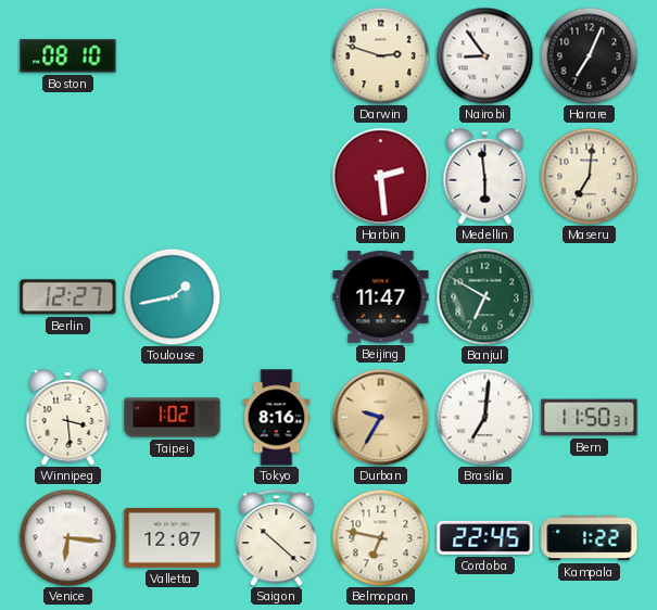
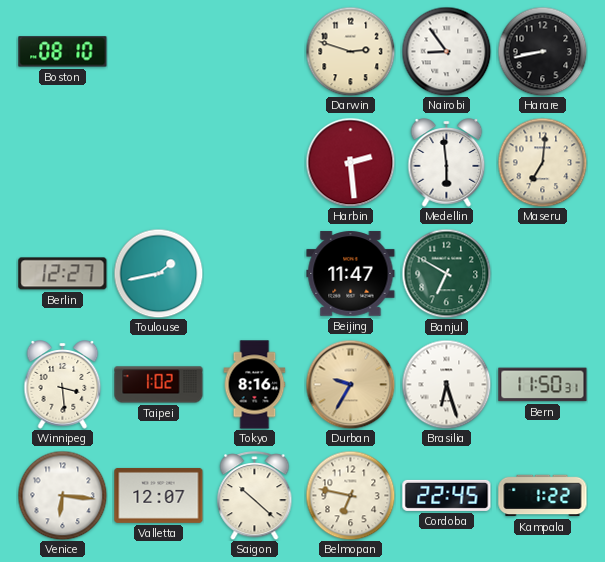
Harare: 7:04 -> 8:43
Brasilia: 7:01 -> 6:27
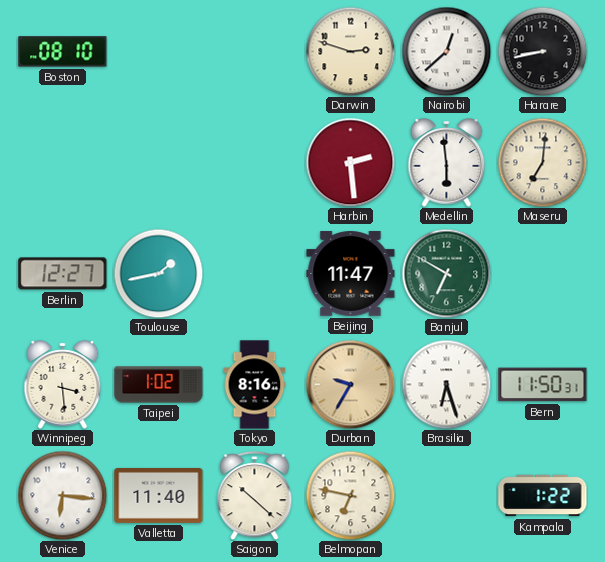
Nairobi: 8:54 -> 12:38
Valletta: 12:07 -> 11:40
Cordoba: 22:45 -> none
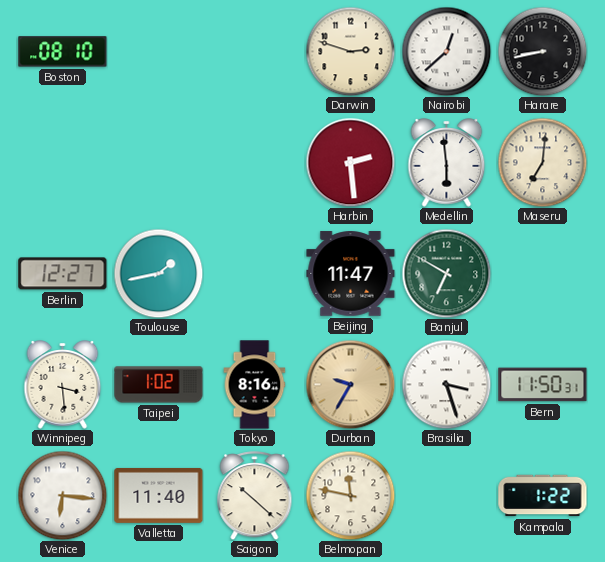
Brasilia: 6:27 -> 3:27
Belmopan: 6:47 -> 11:47
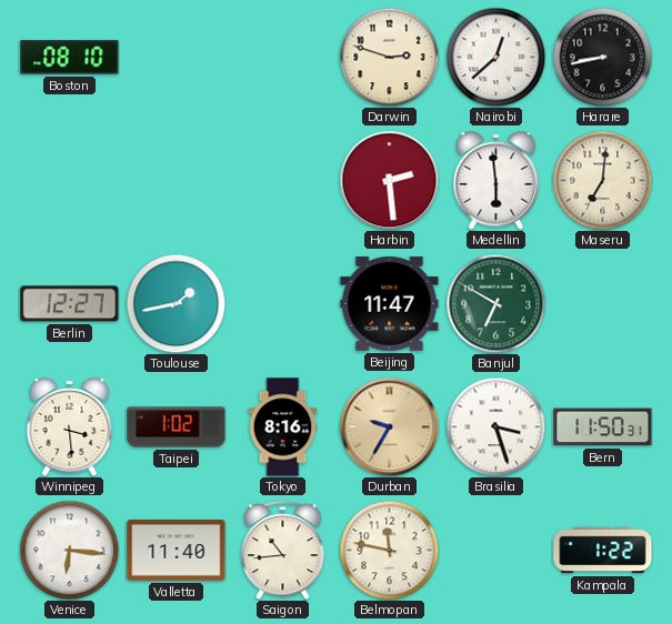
Saigon: 10:22 -> 10:44
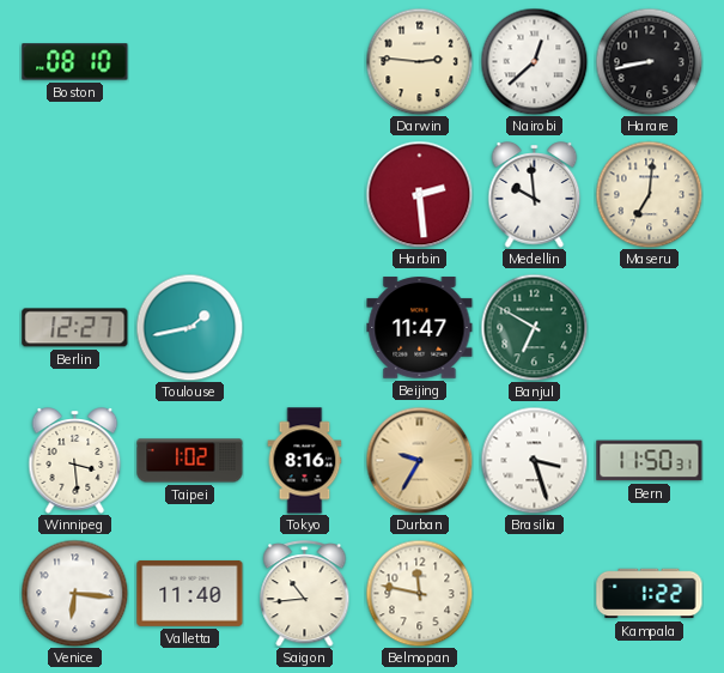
Darwin: 2:48 -> 2:46
Medellin: 5:59 -> 9:59
